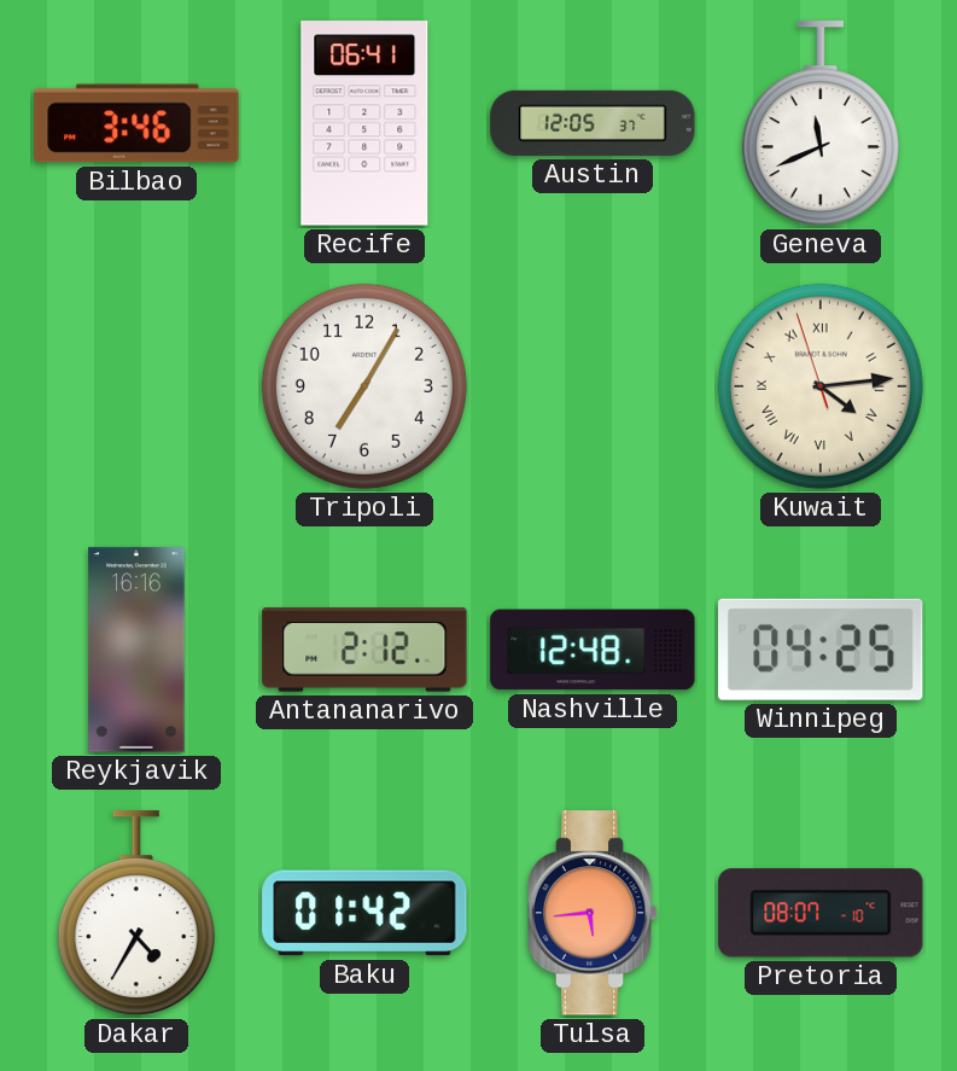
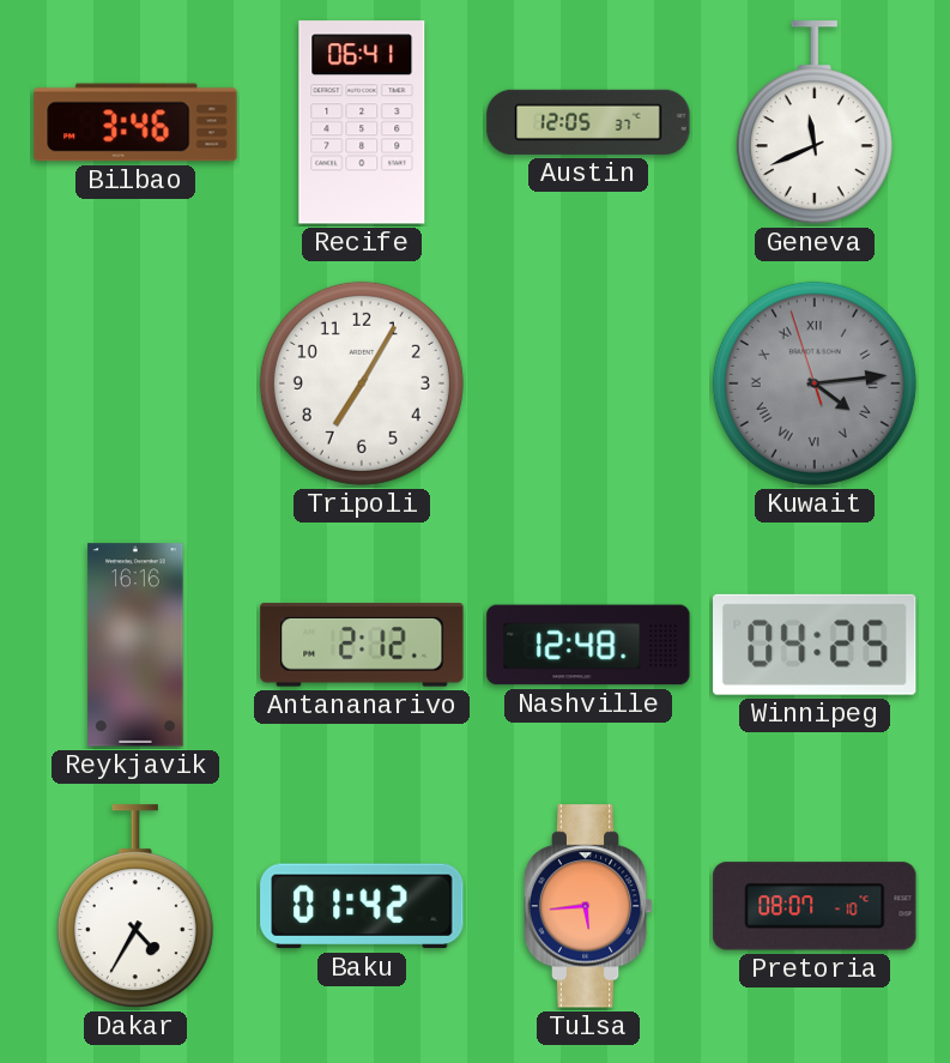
Kuwait dial: cream -> grey
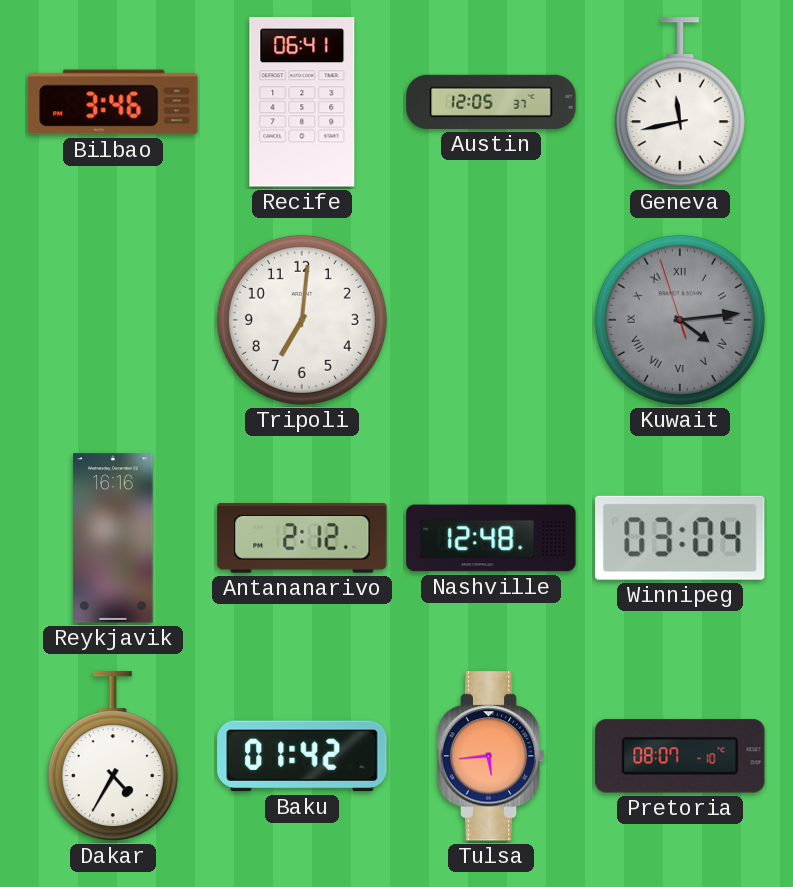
Geneva: 11:41 -> 11:43
Tripoli: 7:05 -> 7:01
Winnipeg: 04:25 -> 03:04
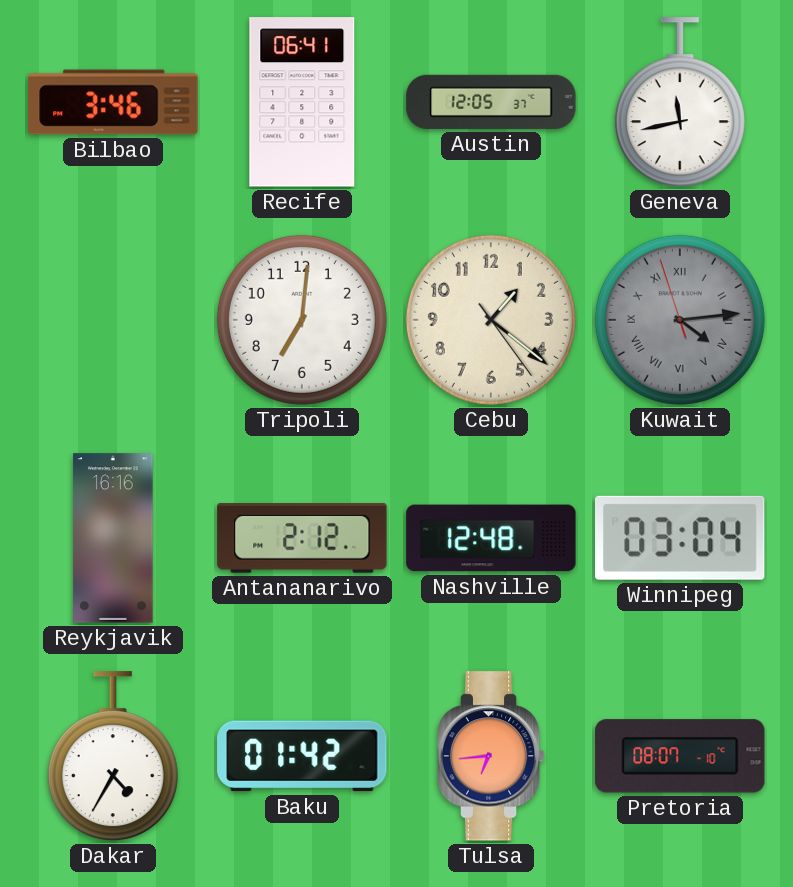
Cebu: none -> 1:21
Tulsa: 5:44 -> 6:44
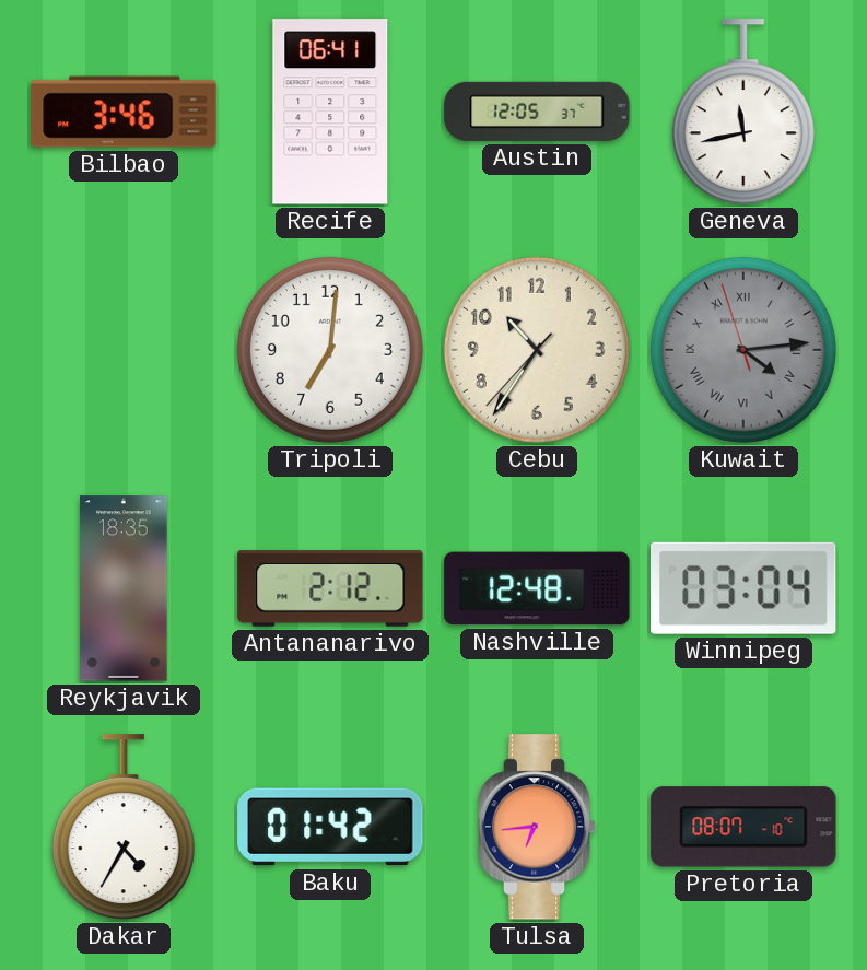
Cebu: 1:21 -> 10:35
Reykjavik: 16:16 -> 18:35
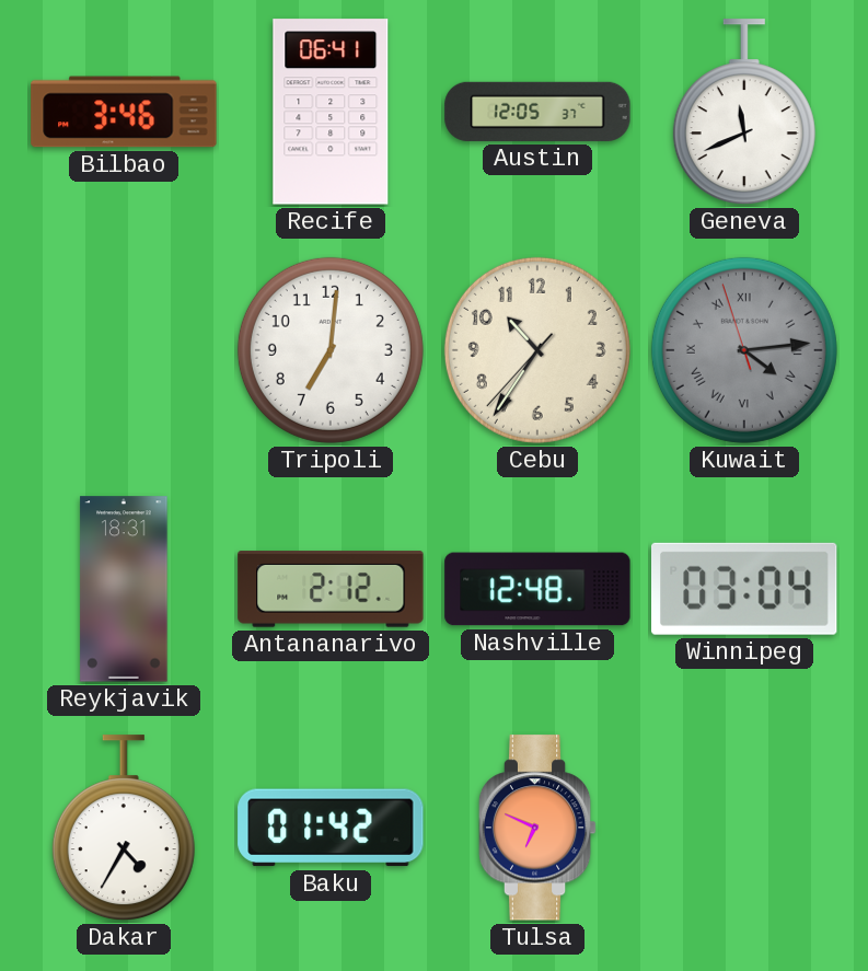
Geneva: 11:43 -> 11:41
Reykjavik: 18:35 -> 18:31
Tulsa: 6:44 -> 6:49
Pretoria: 08:07 -> none
